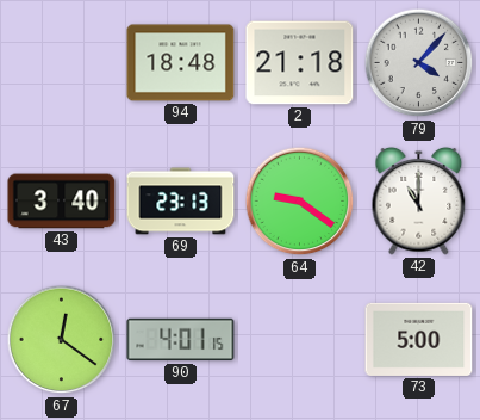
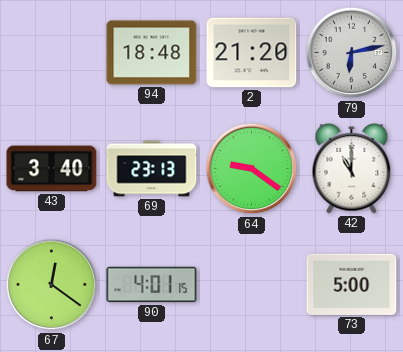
2: 21:18 -> 21:20
79: 4:07 -> 6:13
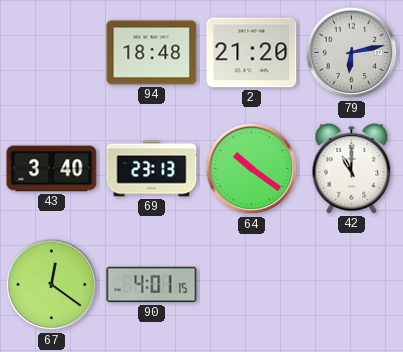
64: 9:21 -> 10:21
73: 5:00 -> none
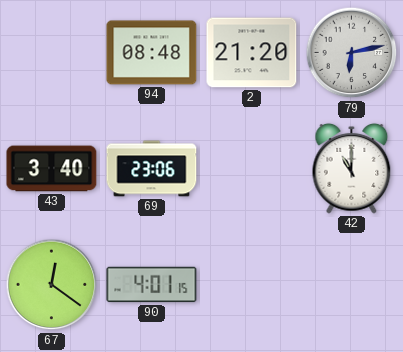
94: 18:48 -> 08:48
69: 23:13 -> 23:06
64: 10:21 -> none
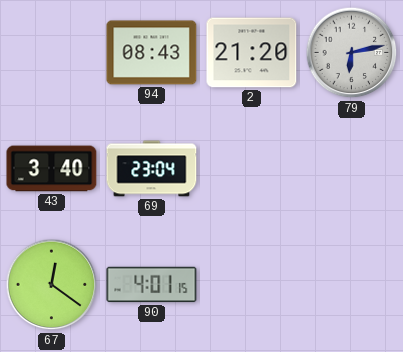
94: 08:48 -> 08:43
69: 23:06 -> 23:04
42: 11:00 -> none
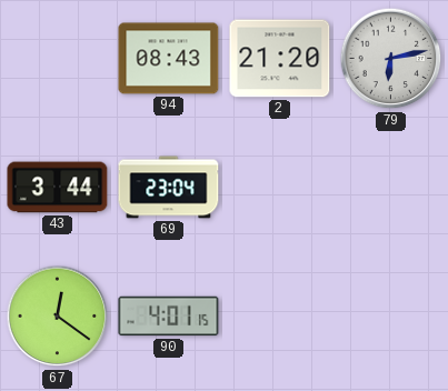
43: 3:40 -> 3:44
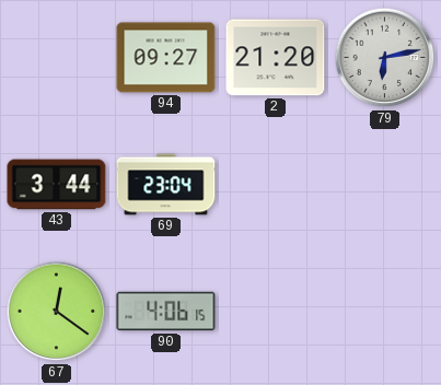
94: 08:43 -> 09:27
90: 4:01 -> 4:06
